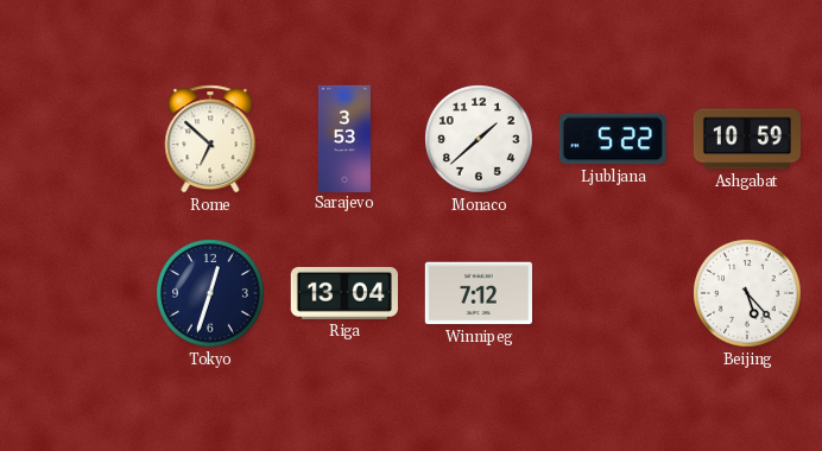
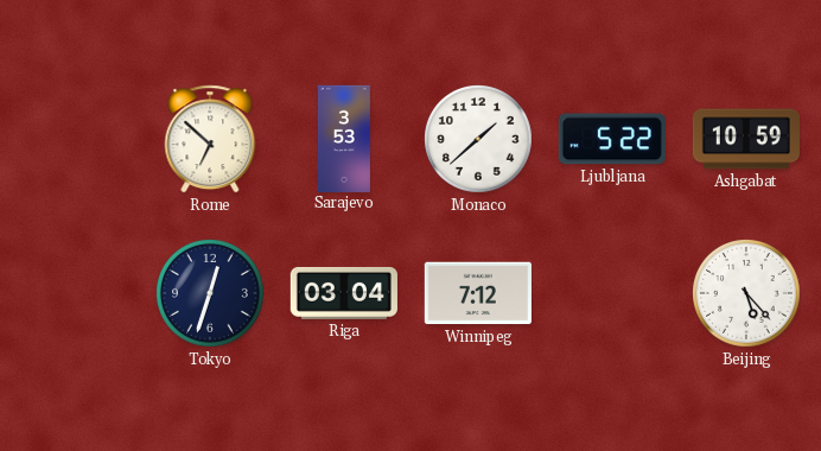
Riga: 13:04 -> 03:04
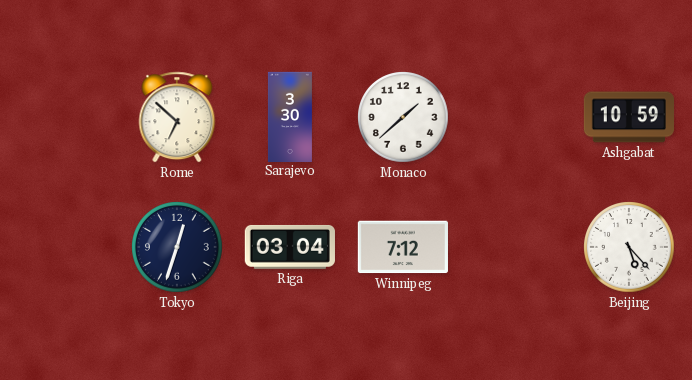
Sarajevo: 3:53 -> 3:30
Ljubljana: 5:22 -> none
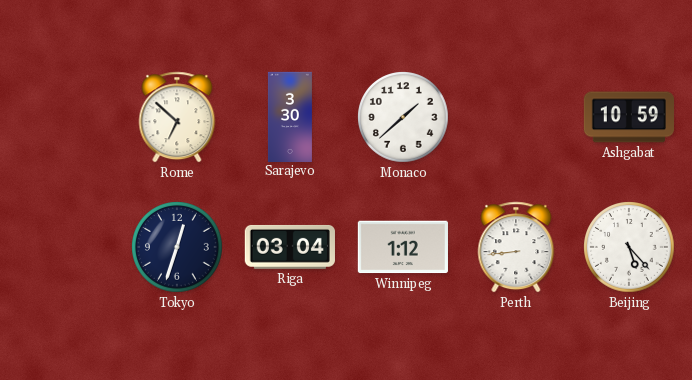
Winnipeg: 7:12 -> 1:12
Perth: none -> 8:44
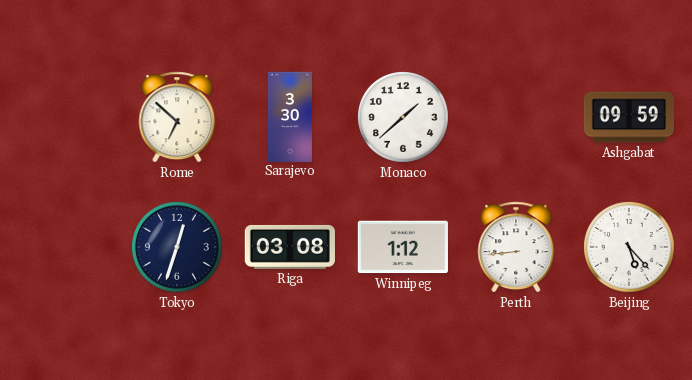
Ashgabat: 10:59 -> 09:59
Riga: 03:04 -> 03:08
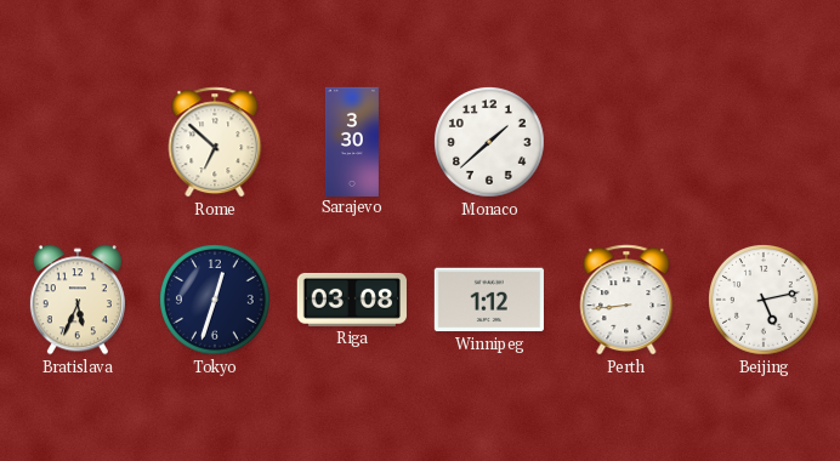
Ashgabat: 09:59 -> none
Bratislava: none -> 5:34
Beijing: 5:23 -> 5:13
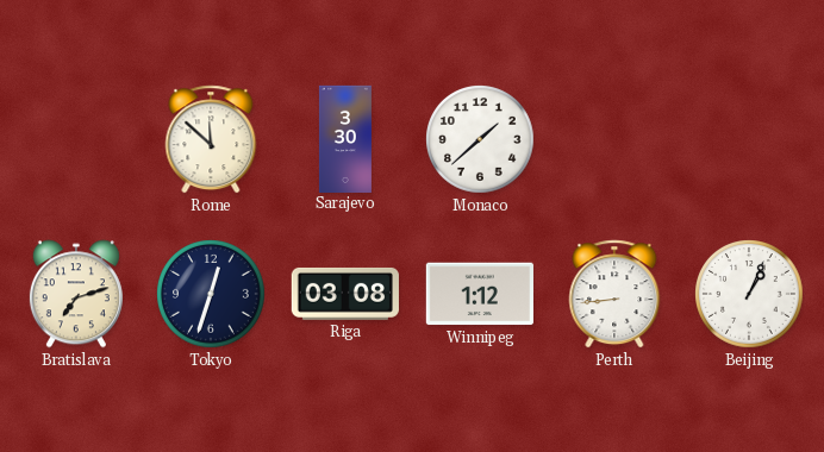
Rome: 6:52 -> 11:52
Bratislava: 5:34 -> 7:12
Beijing: 5:13 -> 1:04
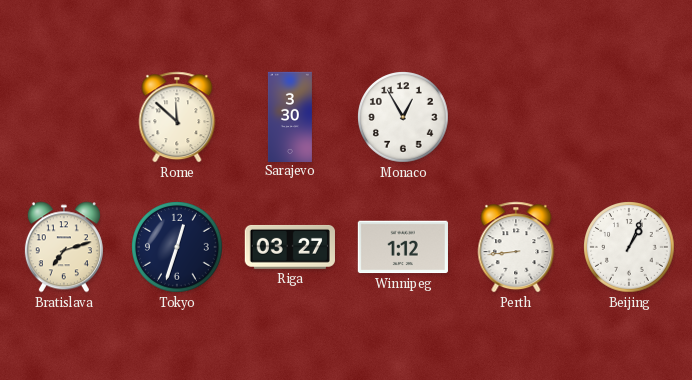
Monaco: 1:38 -> 12:55
Riga: 03:08 -> 03:27
